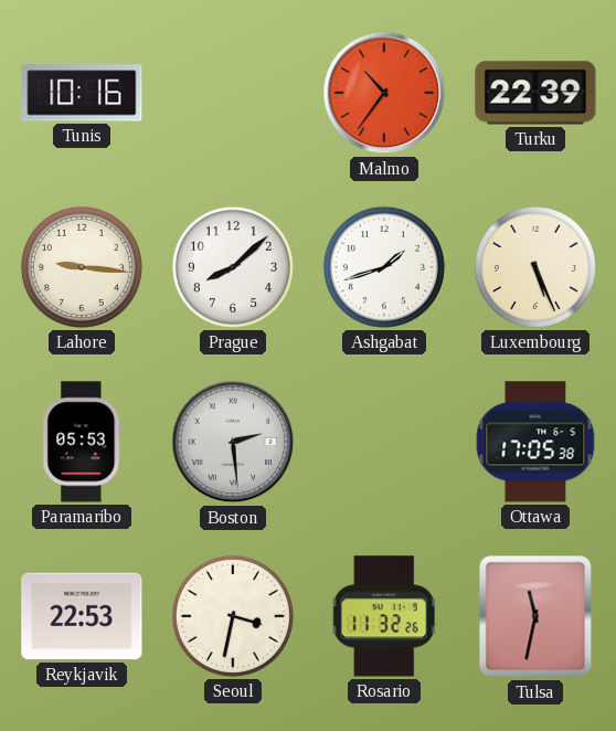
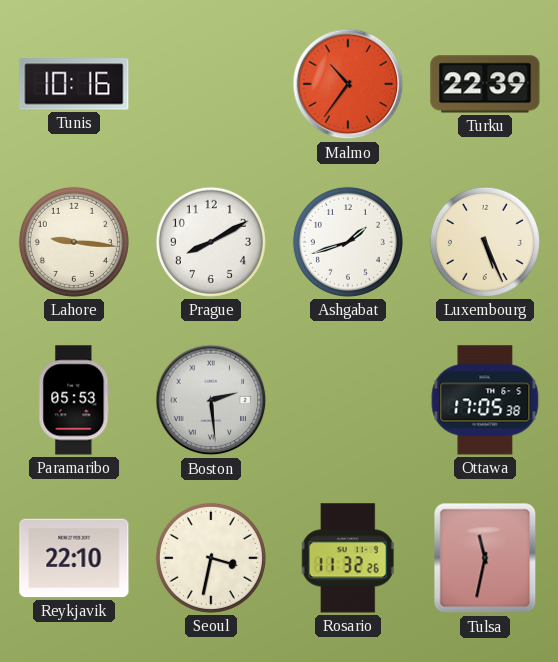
Prague: 8:08 -> 8:10
Reykjavik: 22:53 -> 22:10
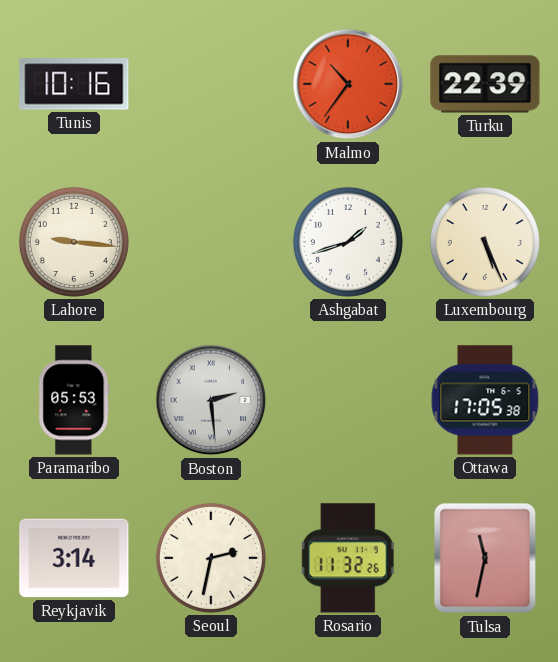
Prague: 8:10 -> none
Reykjavik: 22:10 -> 3:14
Seoul: 3:32 -> 2:32
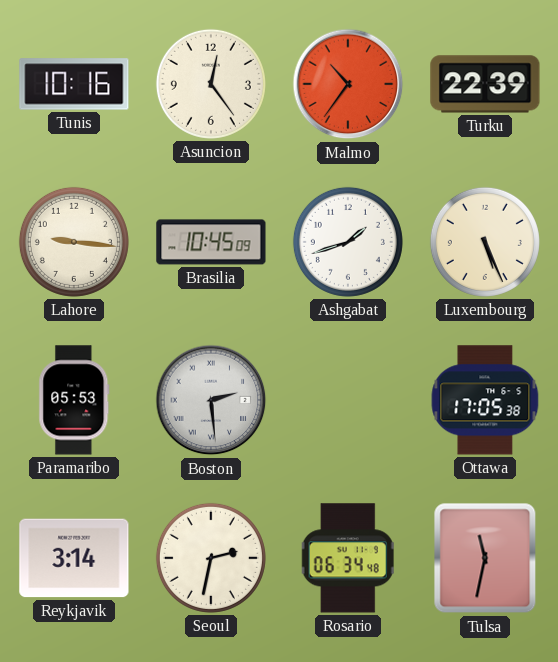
Asuncion: none -> 12:24
Brasilia: none -> 10:45
Rosario: 11:32 -> 06:34
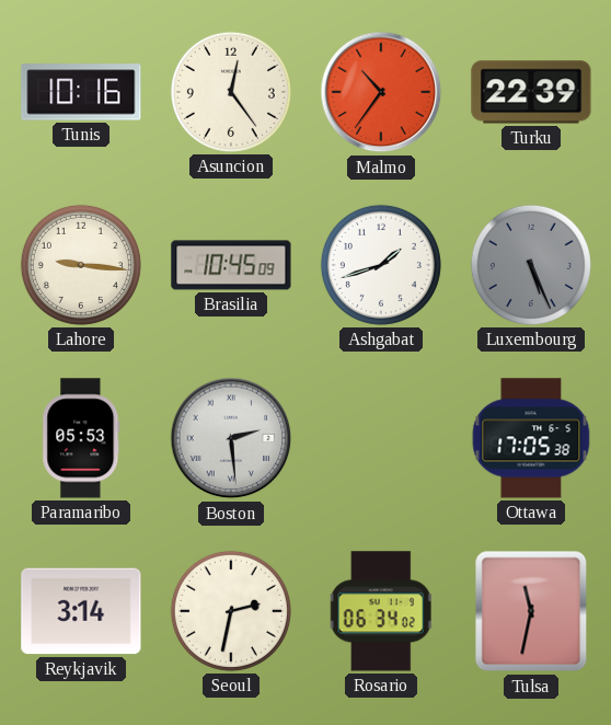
Luxembourg dial: cream -> grey
Rosario: 06:34:48 -> 06:34:02
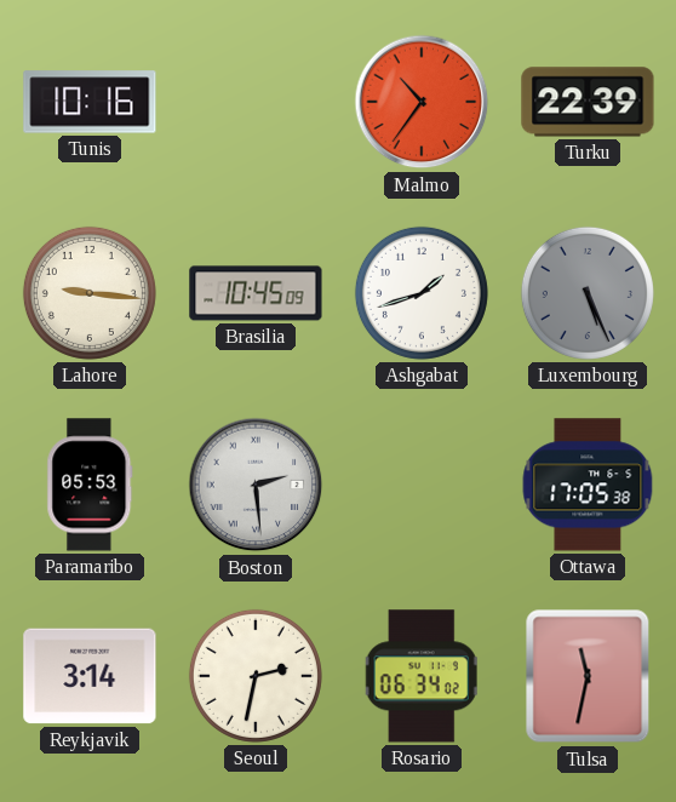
Asuncion: 12:24 -> none
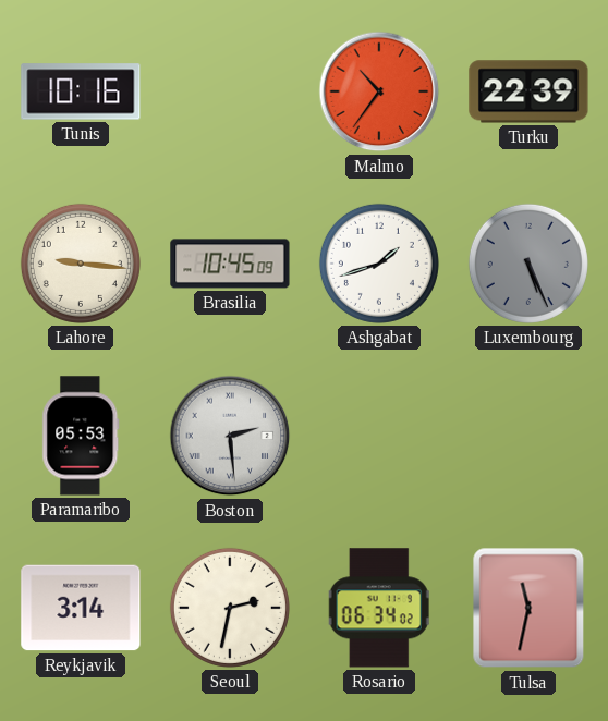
Ottawa: 17:05 -> none
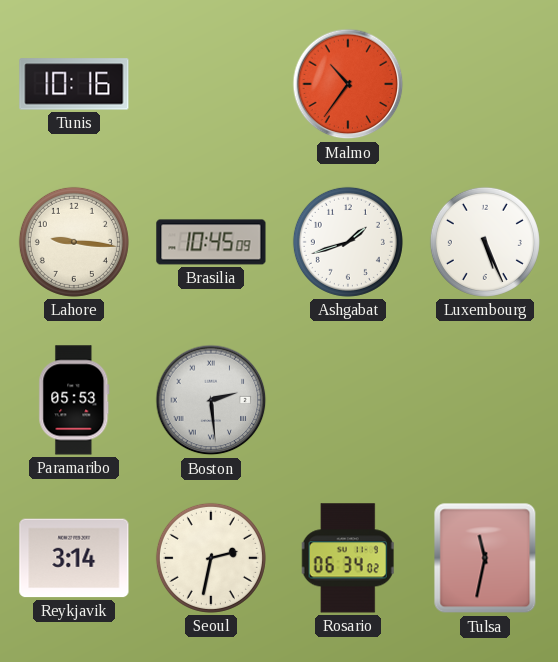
Turku: 22:39 -> none
Luxembourg dial: grey -> white
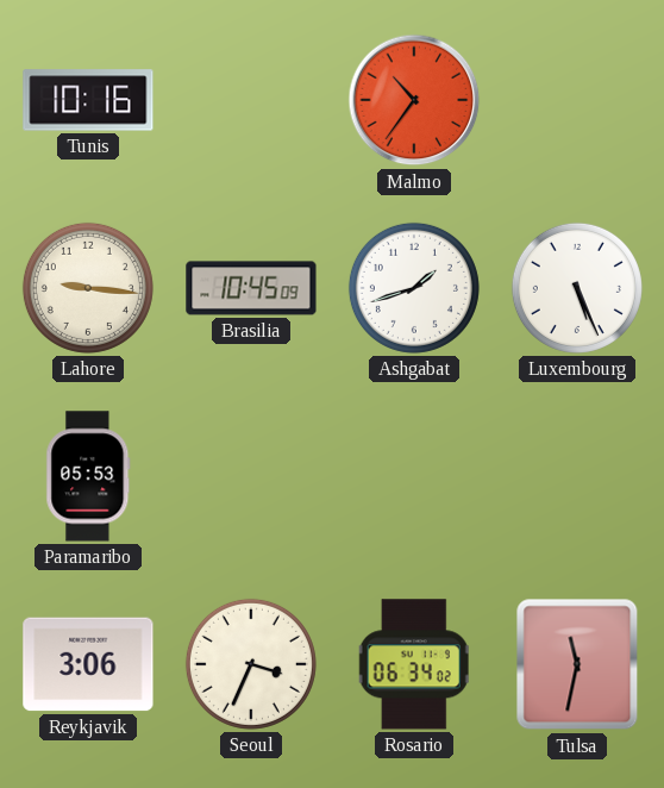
Boston: 2:29 -> none
Reykjavik: 3:14 -> 3:06
Seoul: 2:32 -> 3:34
